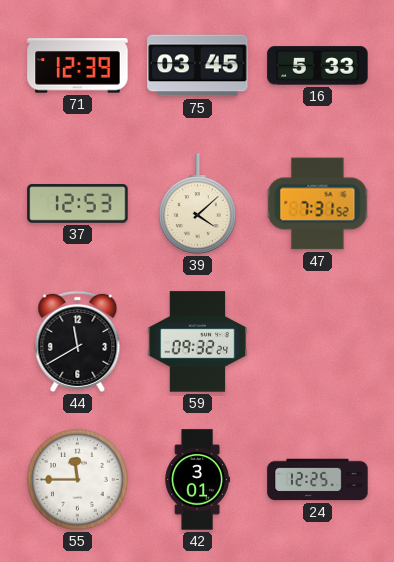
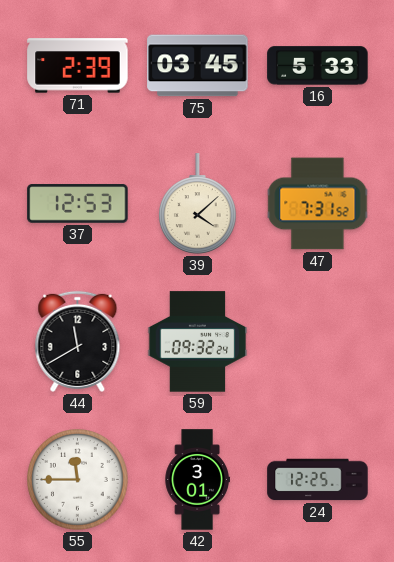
71: 12:39 -> 2:39
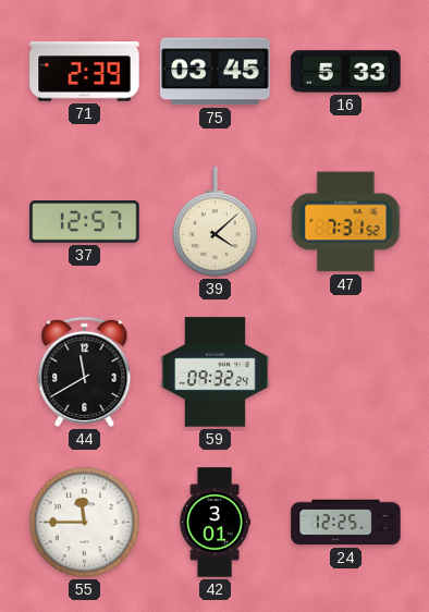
37: 12:53 -> 12:57
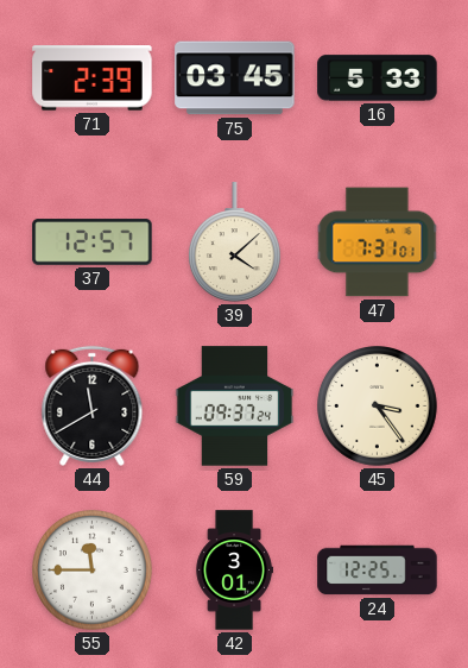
47: 7:31:52 -> 7:31:01
59: 09:32 -> 09:37
45: none -> 3:24
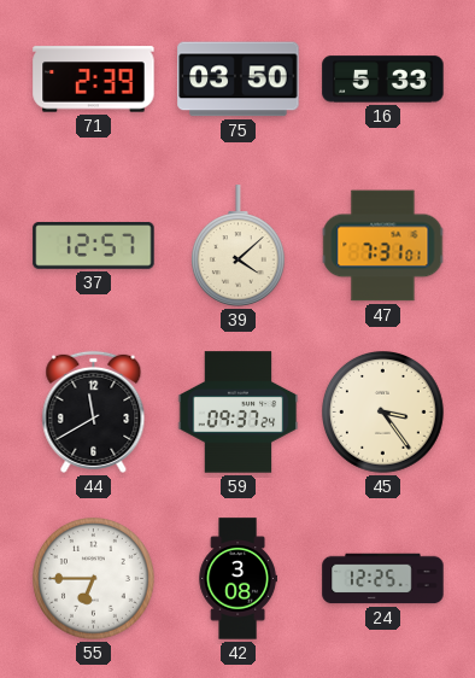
75: 03:45 -> 03:50
55: 11:45 -> 6:45
42: 3:01 -> 3:08
